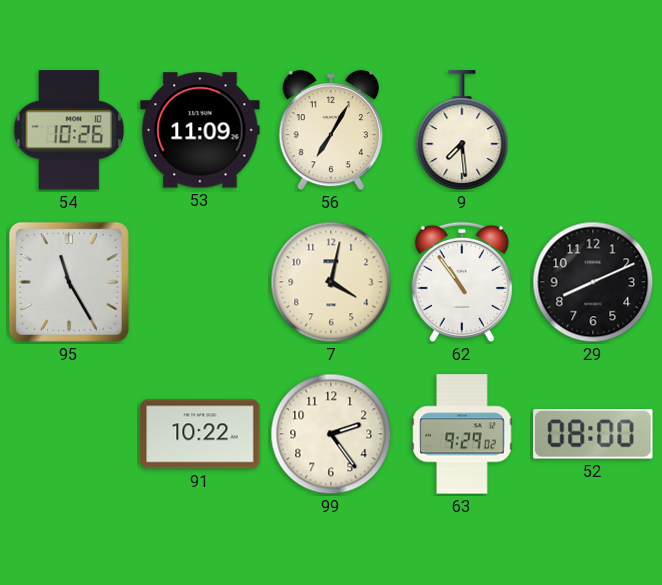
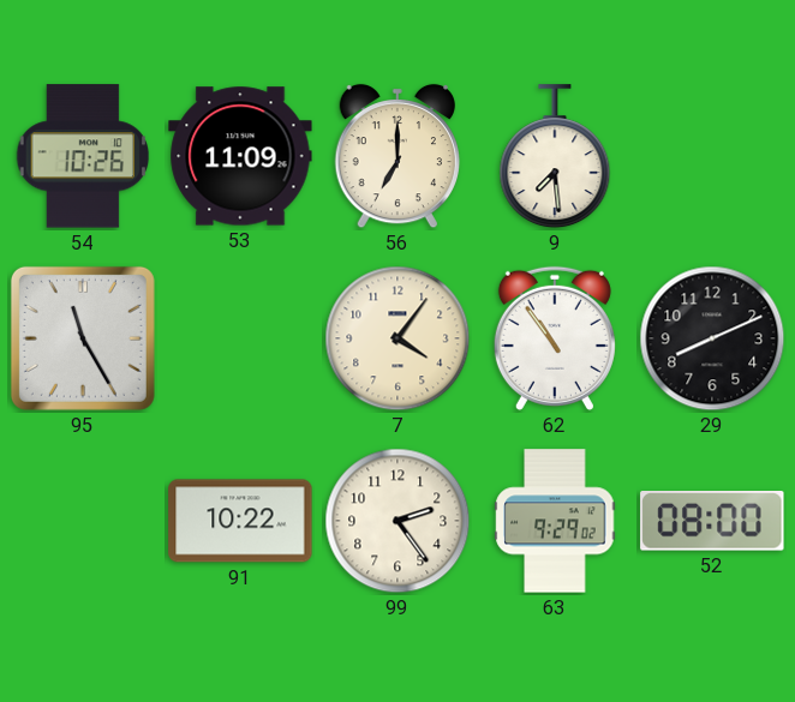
56: 7:05 -> 7:00
7: 4:02 -> 4:06
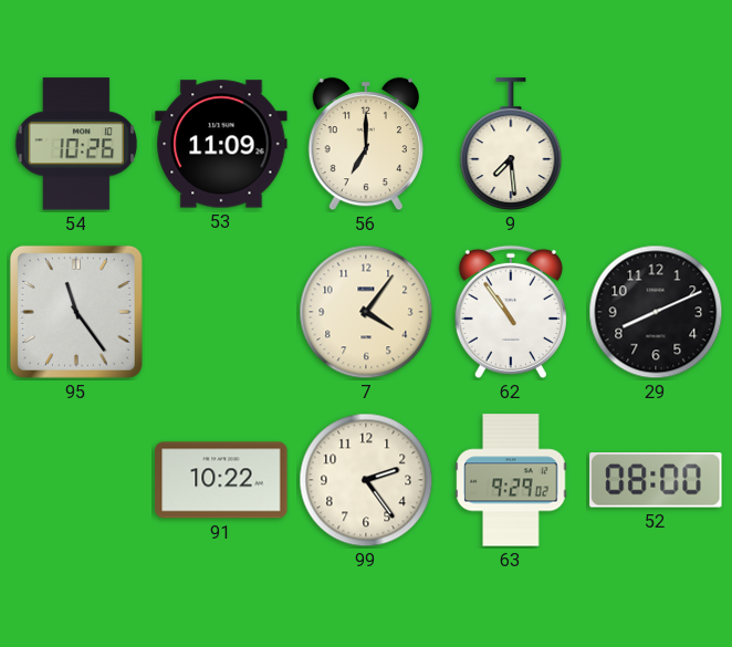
95: 11:25 -> 11:24
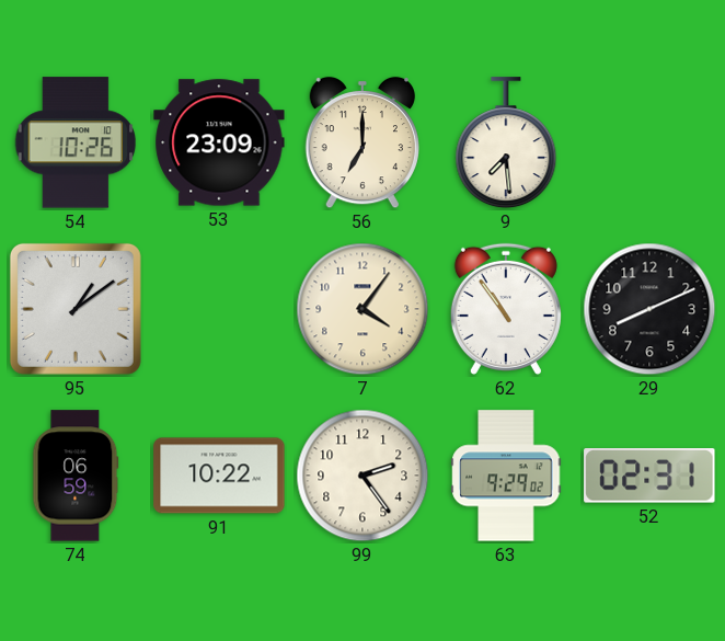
53: 11:09 -> 23:09
95: 11:24 -> 1:09
74: none -> 06:59
52: 08:00 -> 02:31
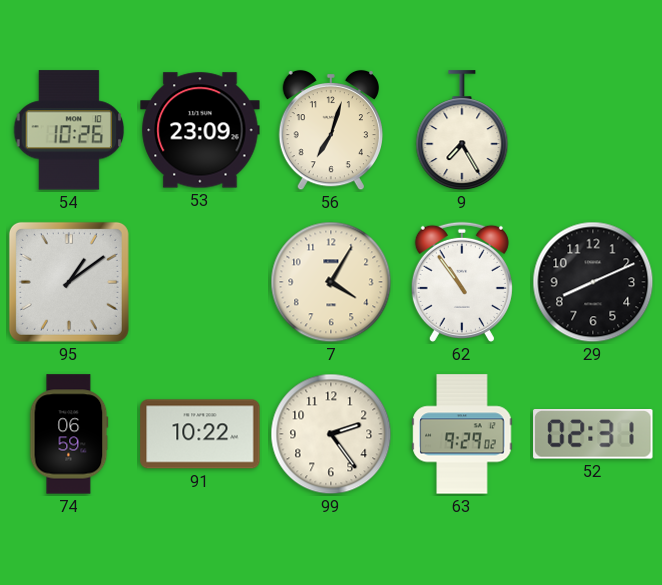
56: 7:00 -> 7:03
9: 7:29 -> 7:25
7: 4:06 -> 4:05
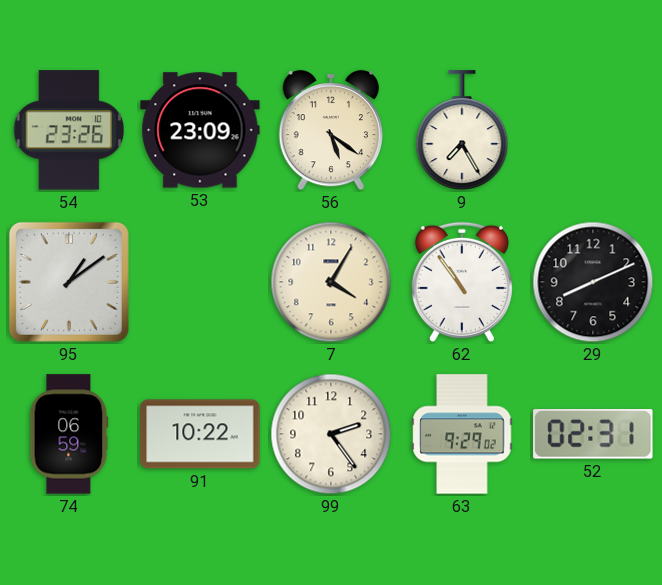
54: 10:26 -> 23:26
56: 7:03 -> 5:21
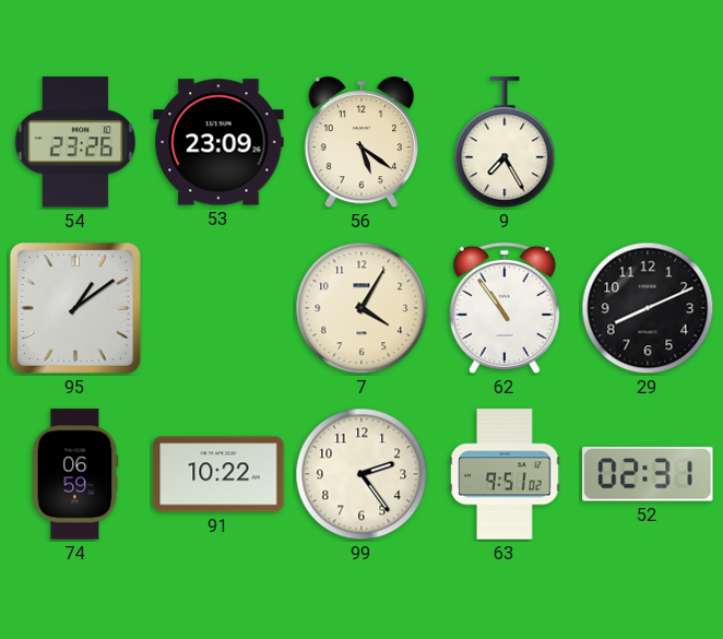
63: 9:29 -> 9:51
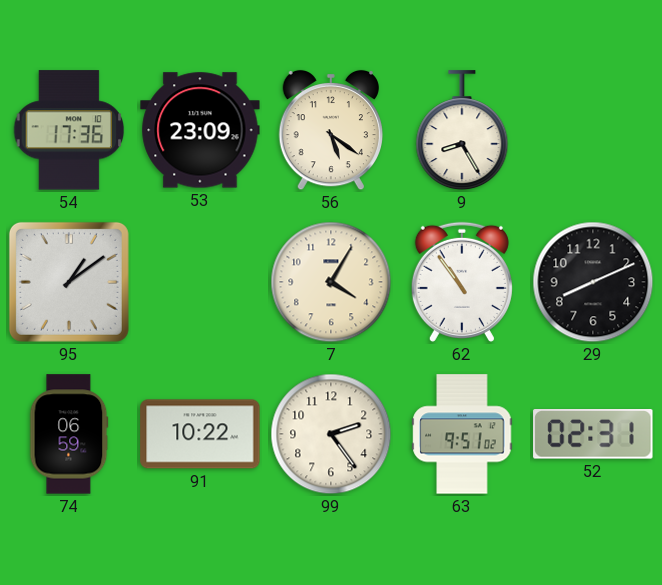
54: 23:26 -> 17:36
9: 7:25 -> 8:25
